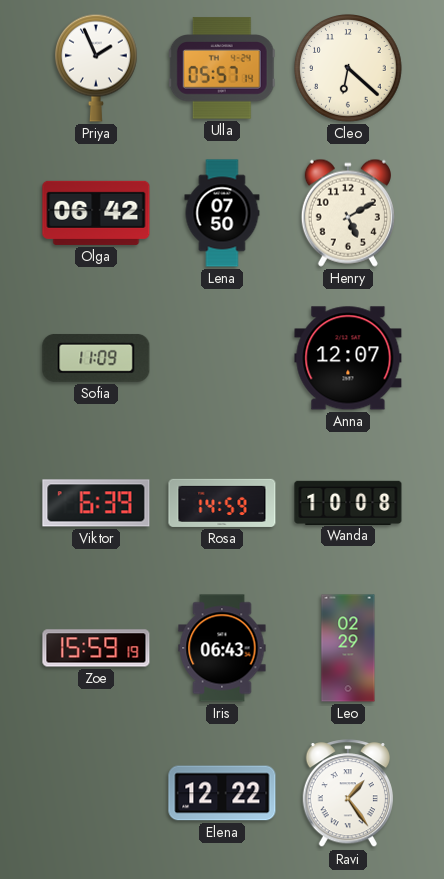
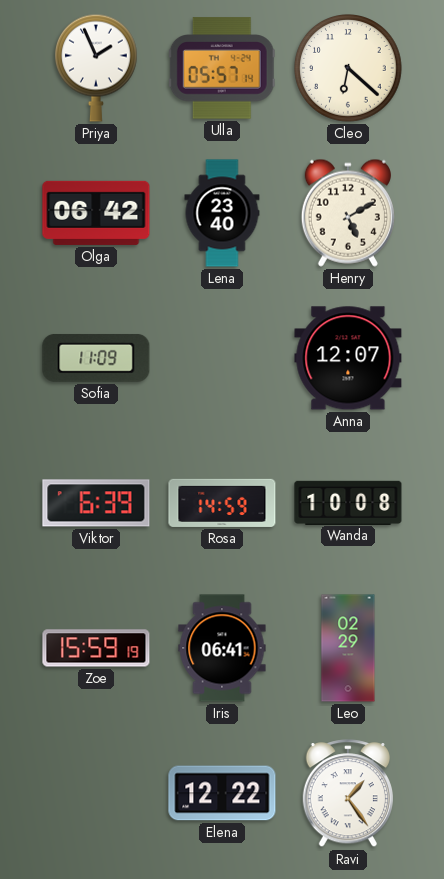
Lena: 07:50 -> 23:40
Iris: 06:43 -> 06:41
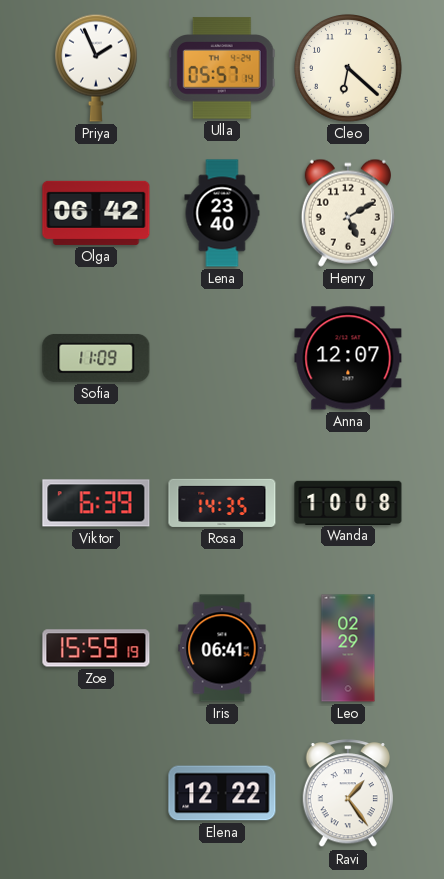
Rosa: 14:59 -> 14:35
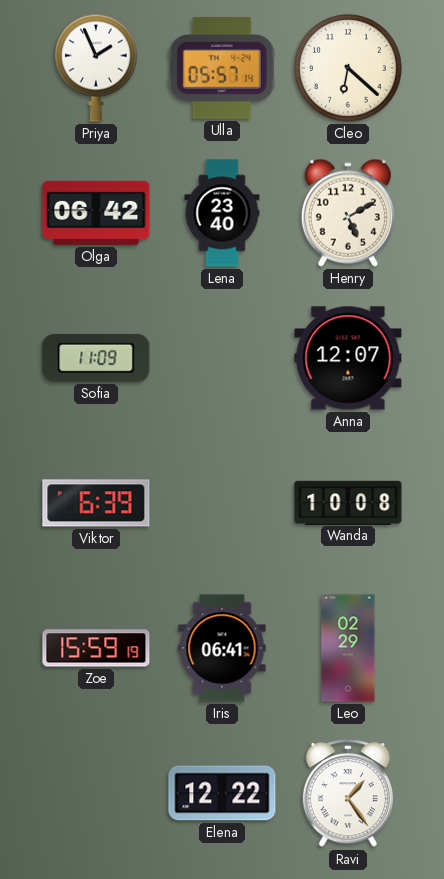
Rosa: 14:35 -> none
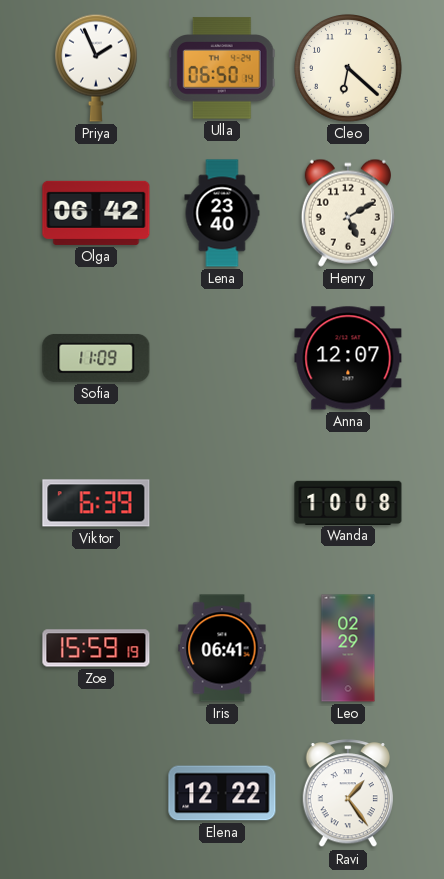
Ulla: 05:57 -> 06:50
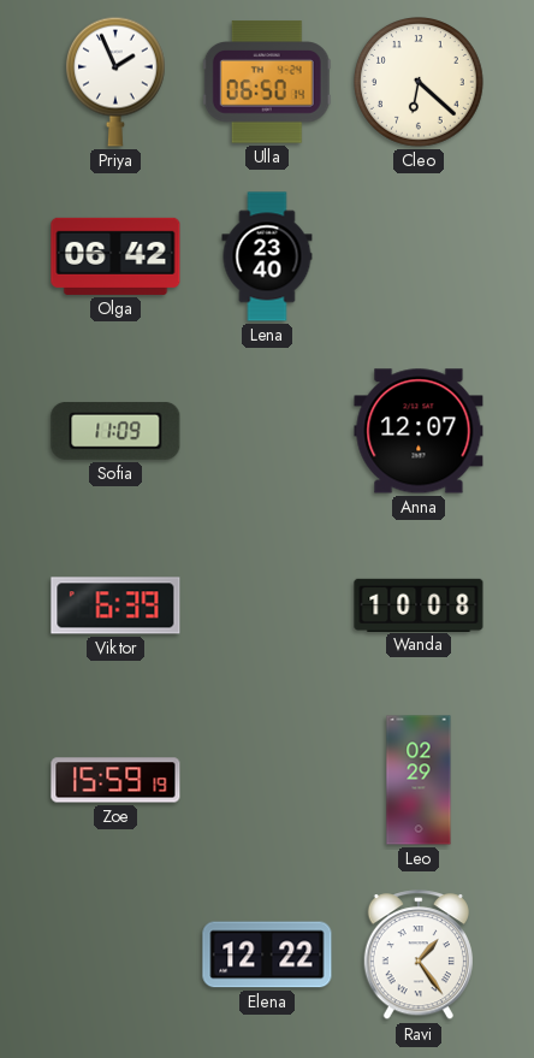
Henry: 5:10 -> none
Iris: 06:41 -> none
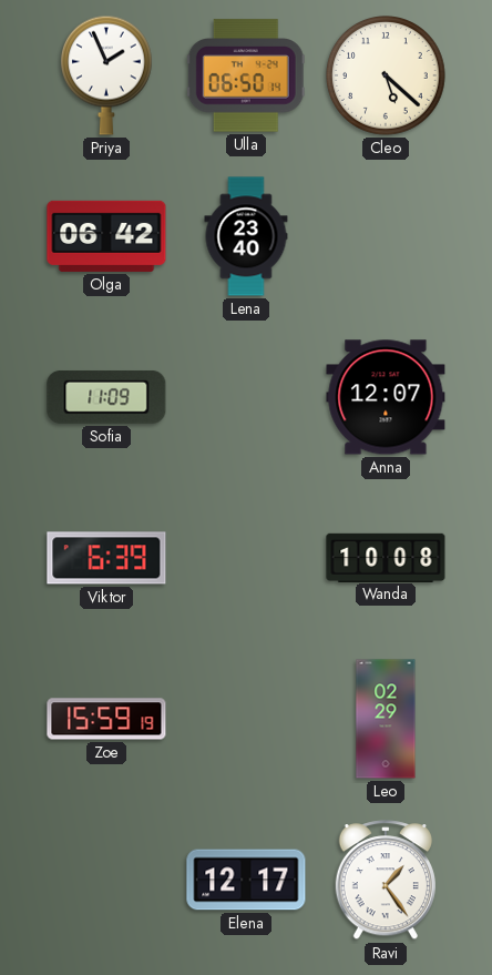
Cleo: 6:22 -> 5:22
Elena: 12:22 -> 12:17
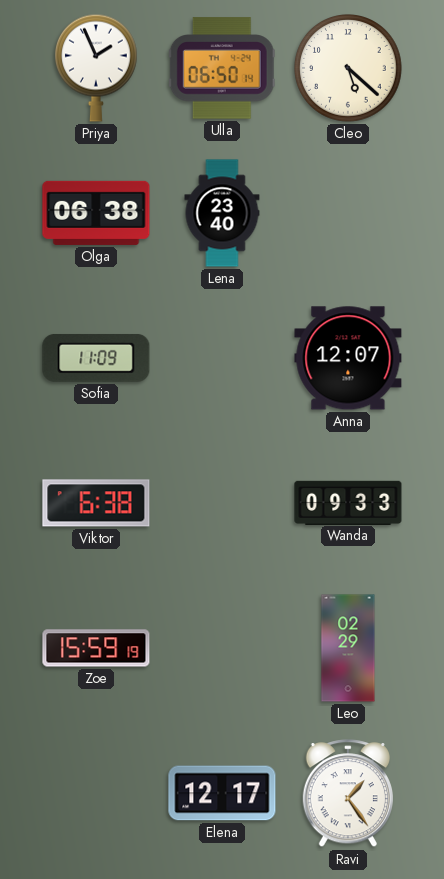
Olga: 06:42 -> 06:38
Viktor: 6:39 -> 6:38
Wanda: 10:08 -> 09:33
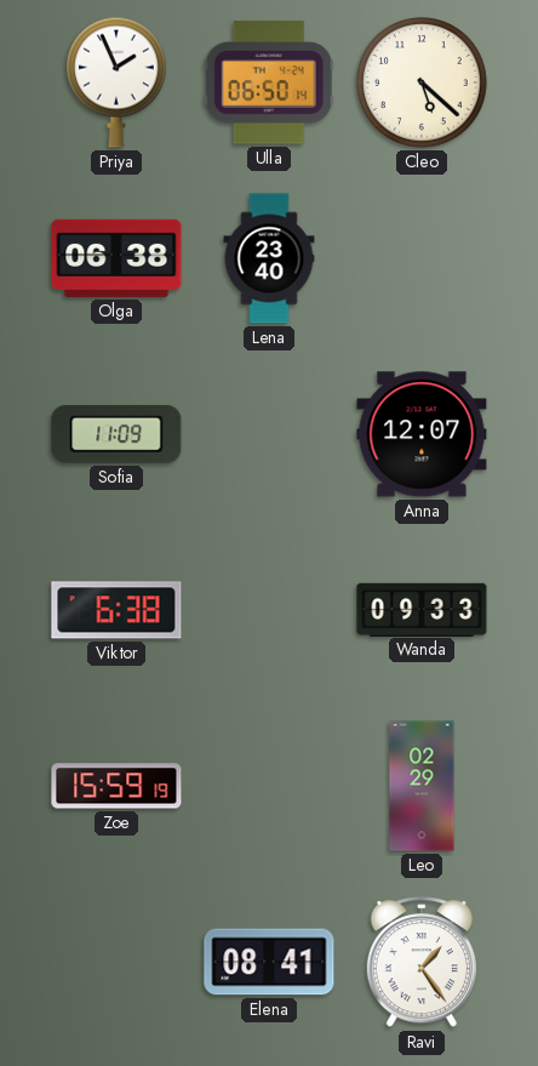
Elena: 12:17 -> 08:41
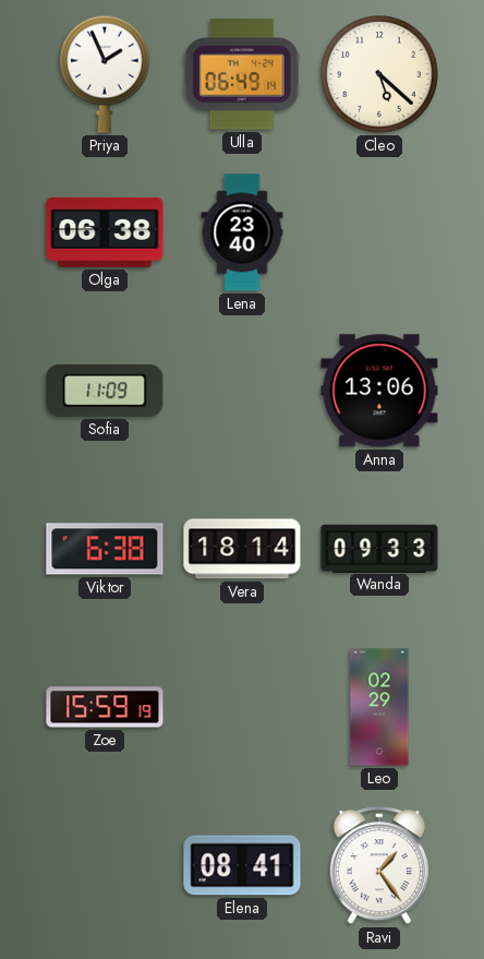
Ulla: 06:50 -> 06:49
Anna: 12:07 -> 13:06
Vera: none -> 18:14
